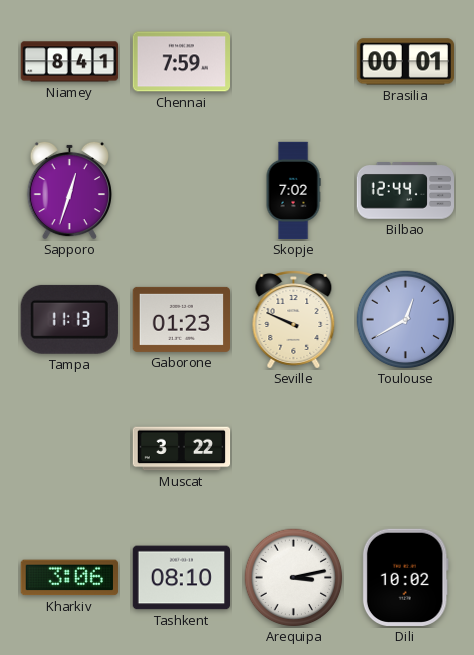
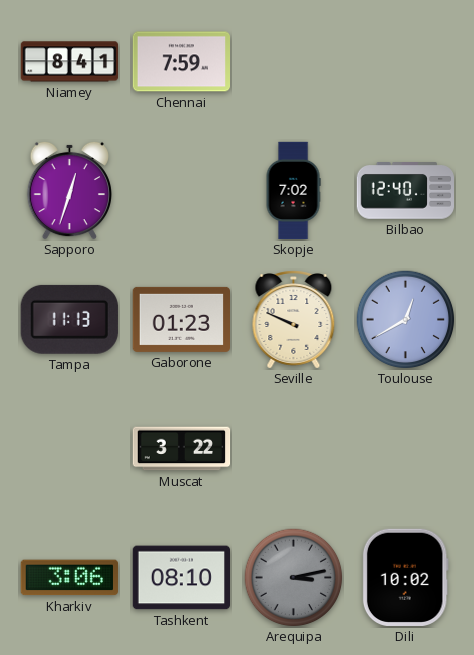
Brasilia: 00:01 -> none
Bilbao: 12:44 -> 12:40
Arequipa dial: white -> grey
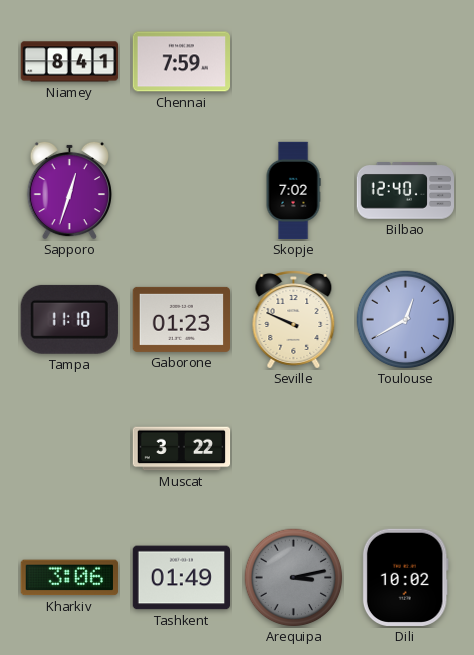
Tampa: 11:13 -> 11:10
Tashkent: 08:10 -> 01:49
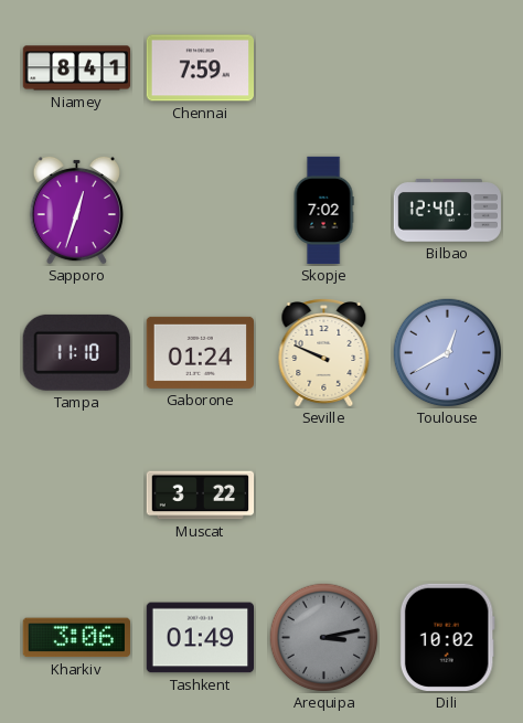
Gaborone: 01:23 -> 01:24
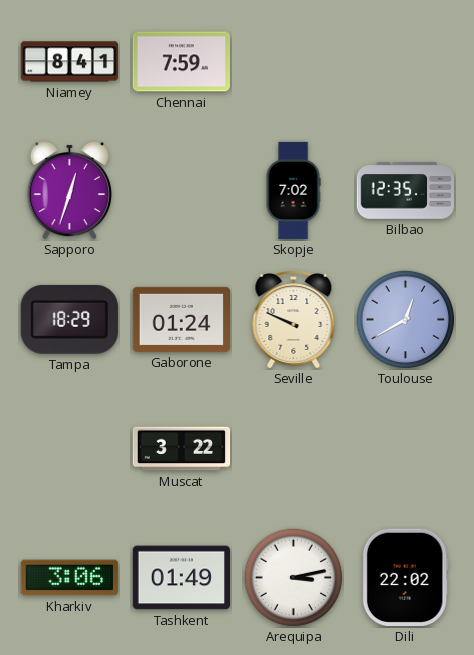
Bilbao: 12:40 -> 12:35
Tampa: 11:10 -> 18:29
Arequipa dial: grey -> white
Dili: 10:02 -> 22:02
